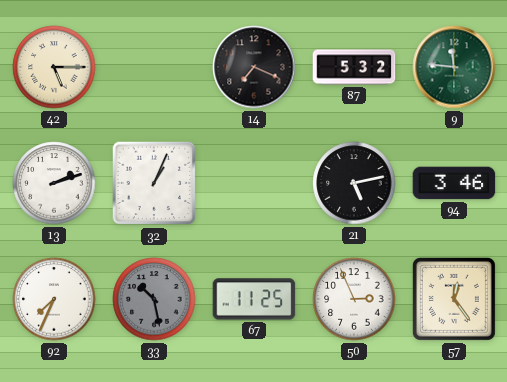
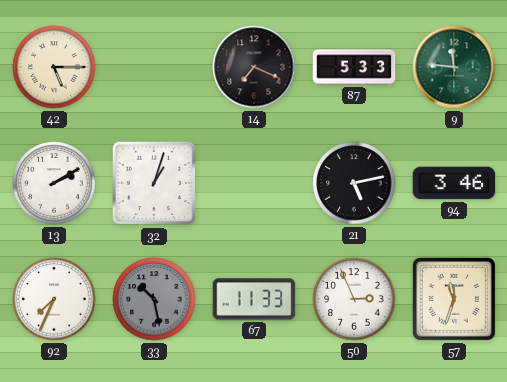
87: 5:32 -> 5:33
13: 2:12 -> 2:10
32: 1:04 -> 1:03
67: 11:25 -> 11:33
57: 12:24 -> 11:33
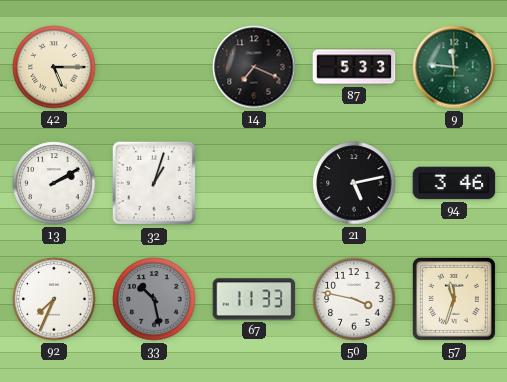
50: 2:56 -> 3:47
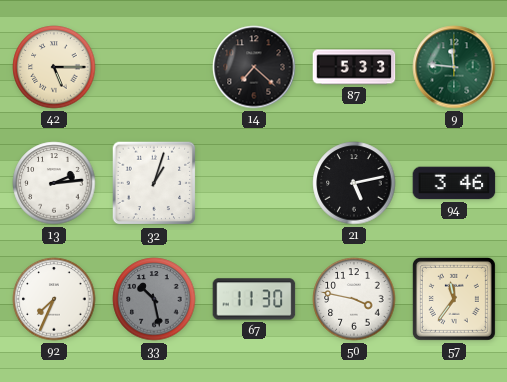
14: 7:19 -> 7:22
13: 2:10 -> 2:14
67: 11:33 -> 11:30
57: 11:33 -> 11:36
